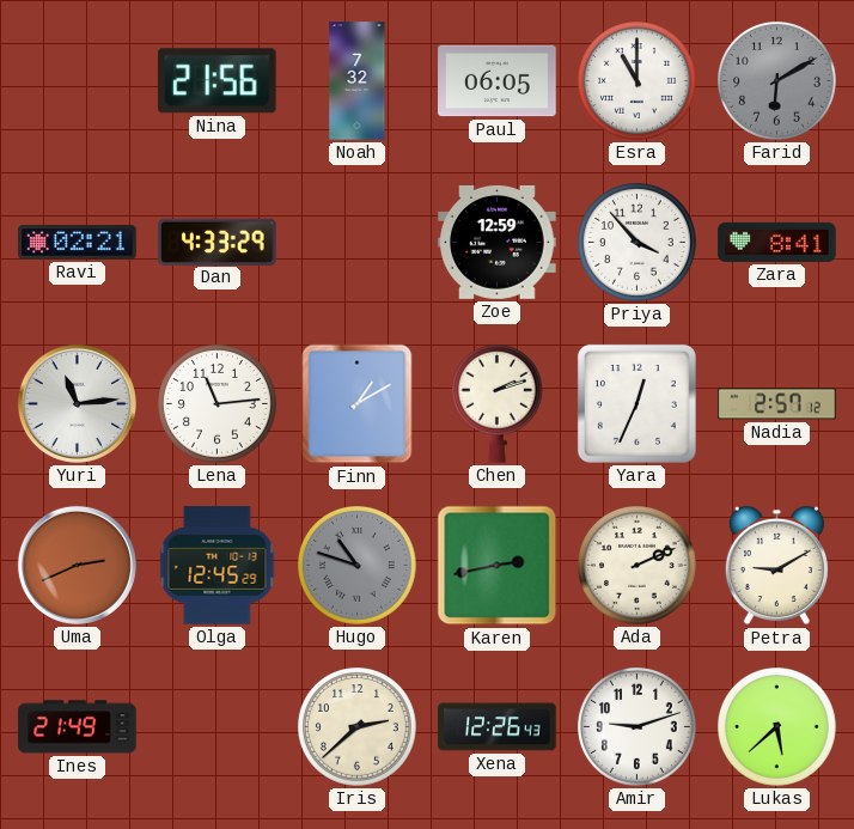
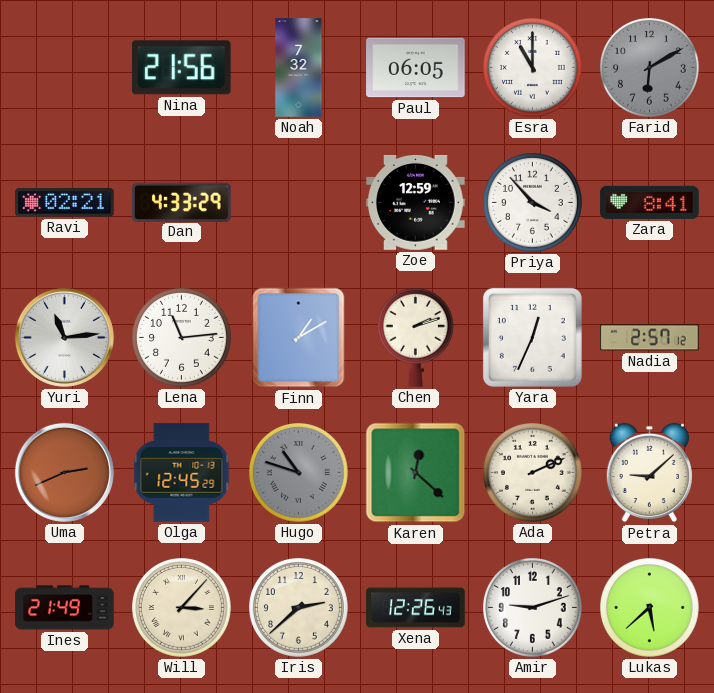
Karen: 2:43 -> 12:22
Petra: 9:10 -> 9:08
Will: none -> 3:07
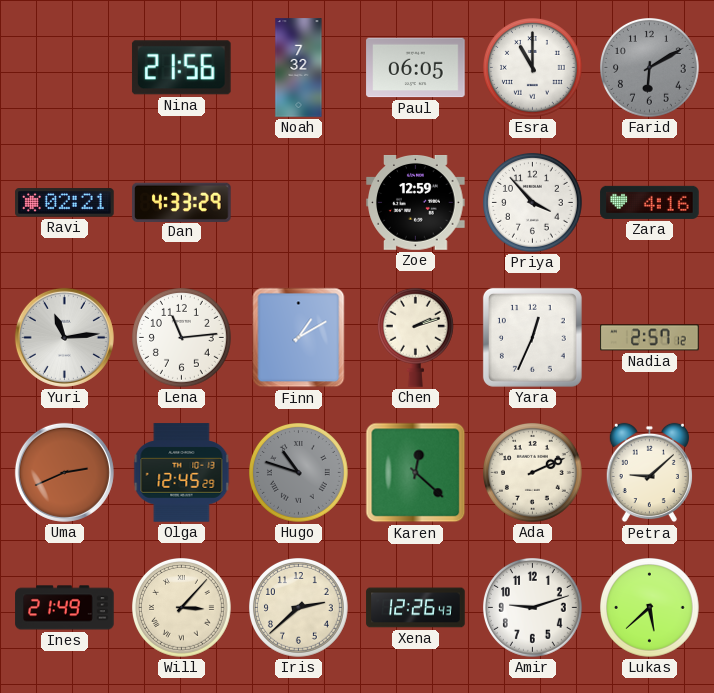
Zara: 8:41 -> 4:16
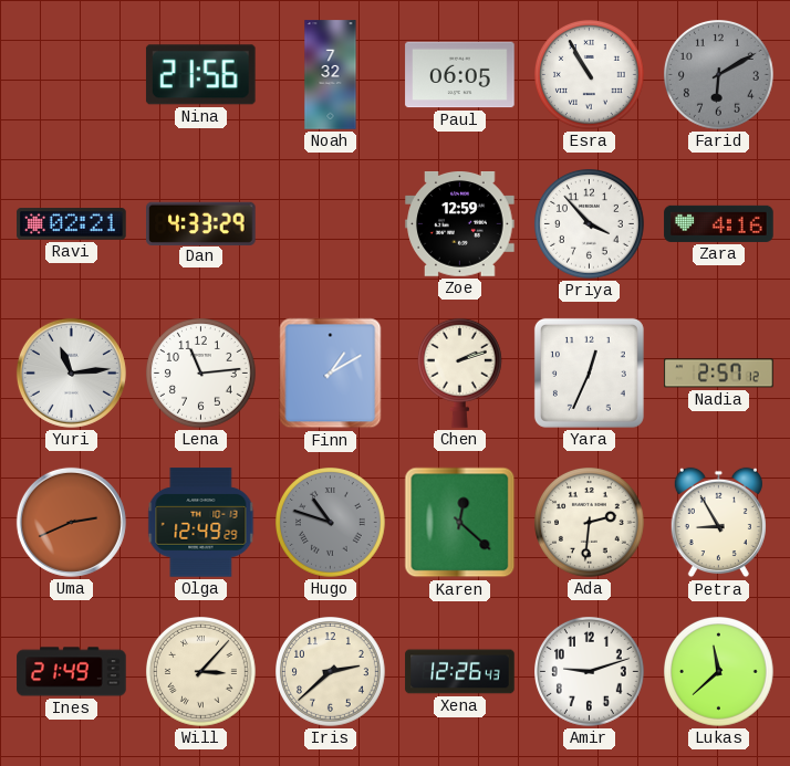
Esra: 11:00 -> 10:55
Olga: 12:45 -> 12:49
Ada: 2:11 -> 2:31
Petra: 9:08 -> 8:55
Lukas: 5:38 -> 11:38
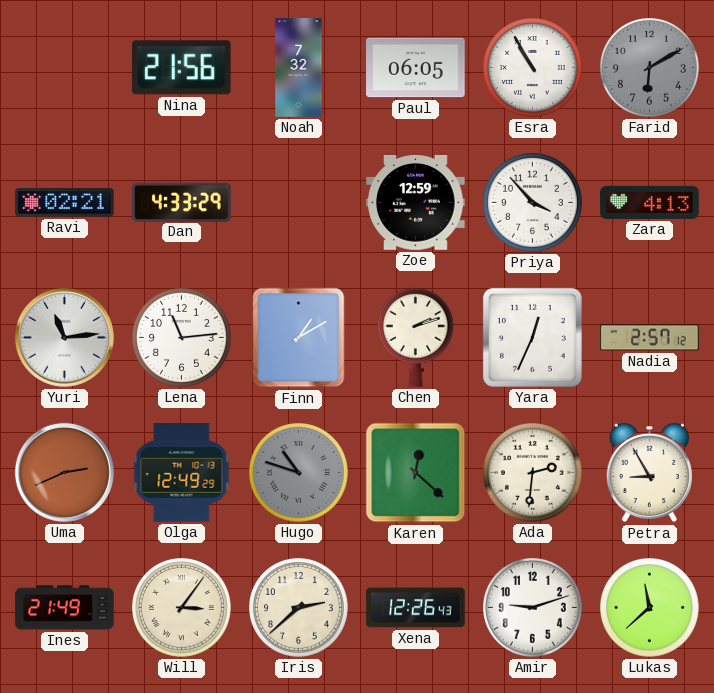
Zara: 4:16 -> 4:13
Will: 3:07 -> 3:06
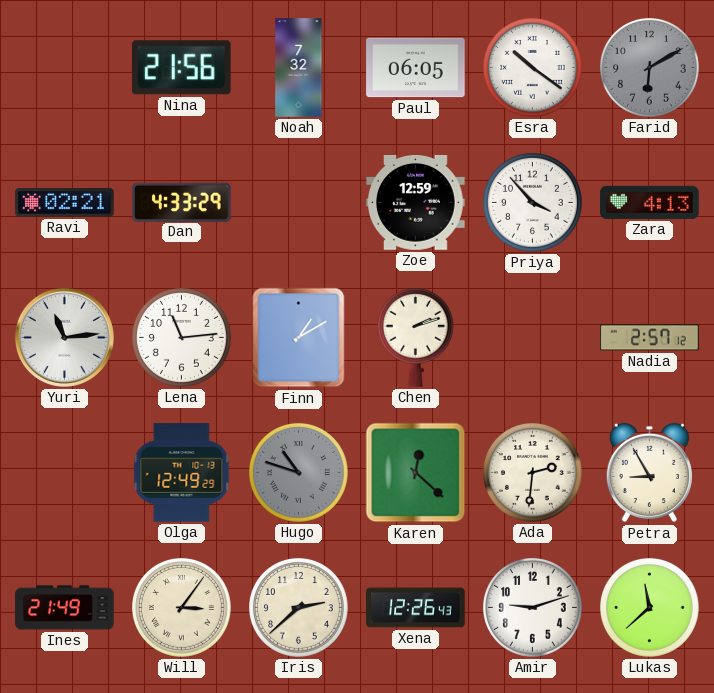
Esra: 10:55 -> 10:21
Yara: 12:34 -> none
Uma: 2:41 -> none
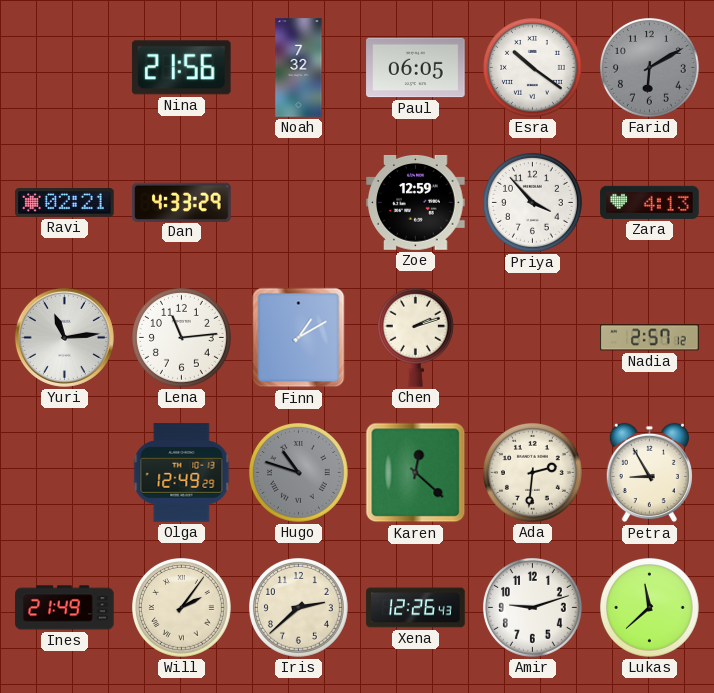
Will: 3:06 -> 2:06
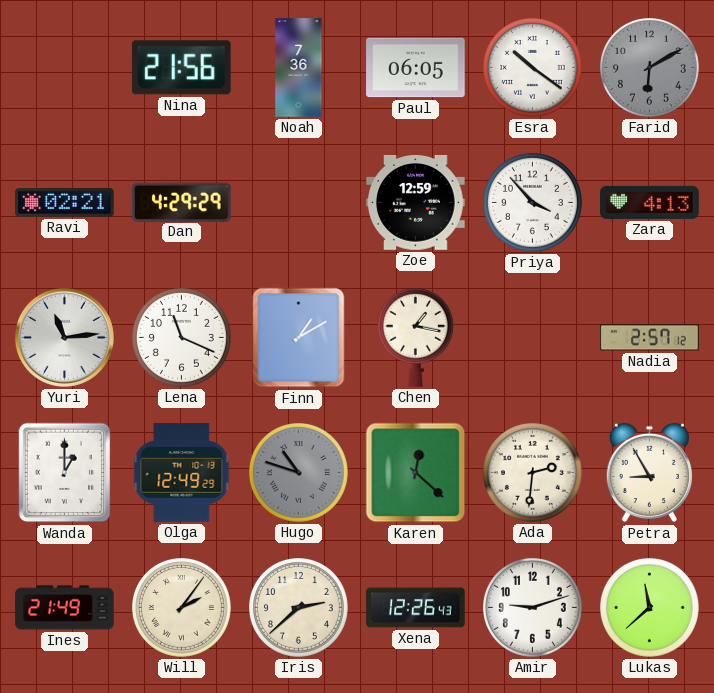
Noah: 7:32 -> 7:36
Dan: 4:33 -> 4:29
Lena: 11:14 -> 11:19
Chen: 2:12 -> 1:17
Wanda: none -> 1:00
